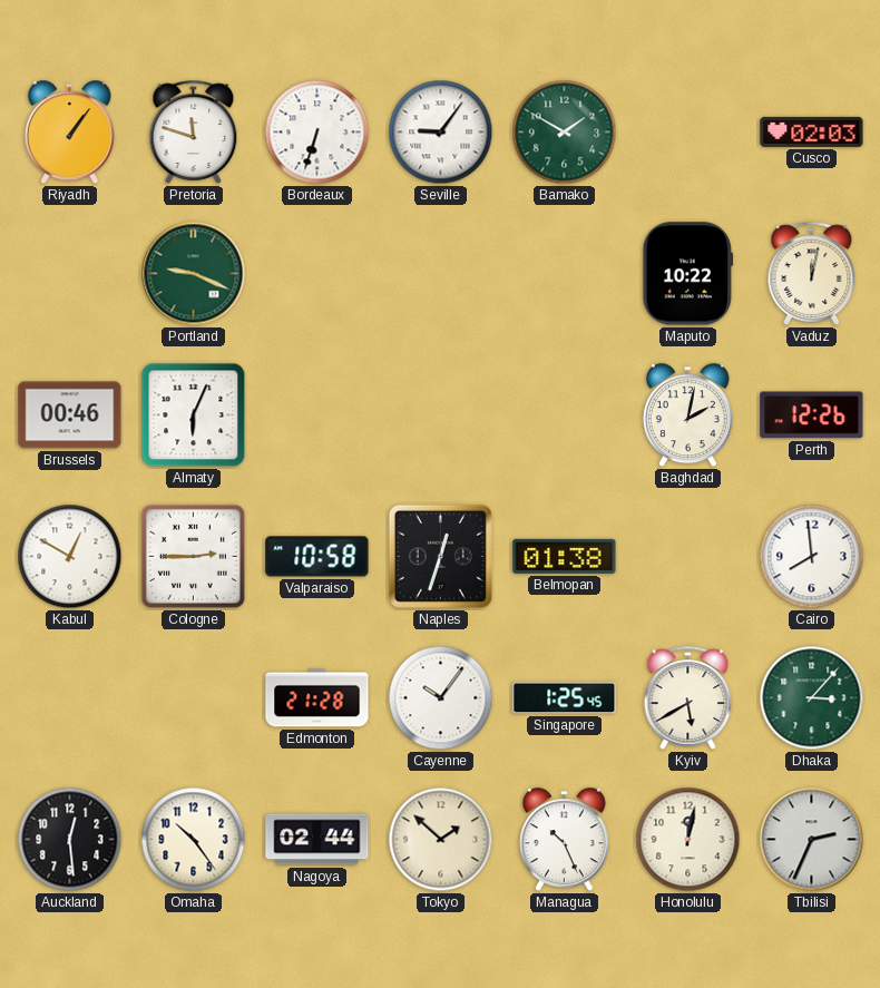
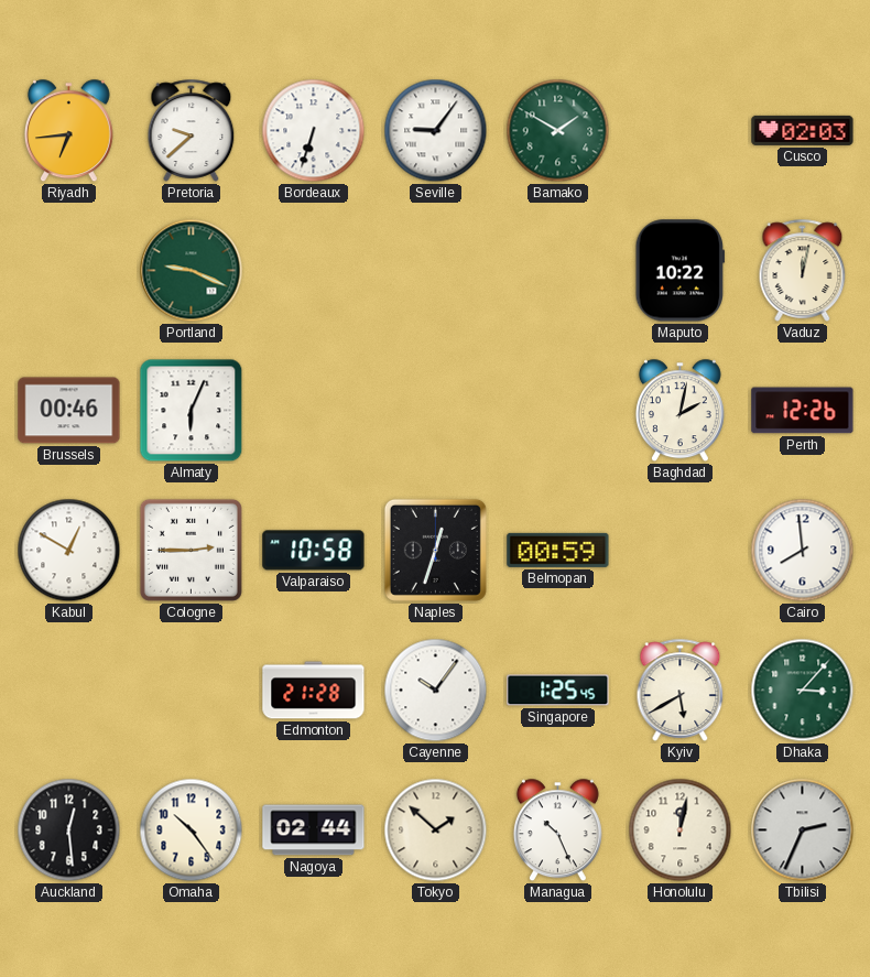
Riyadh: 1:06 -> 6:44
Pretoria: 11:48 -> 9:38
Belmopan: 01:38 -> 00:59
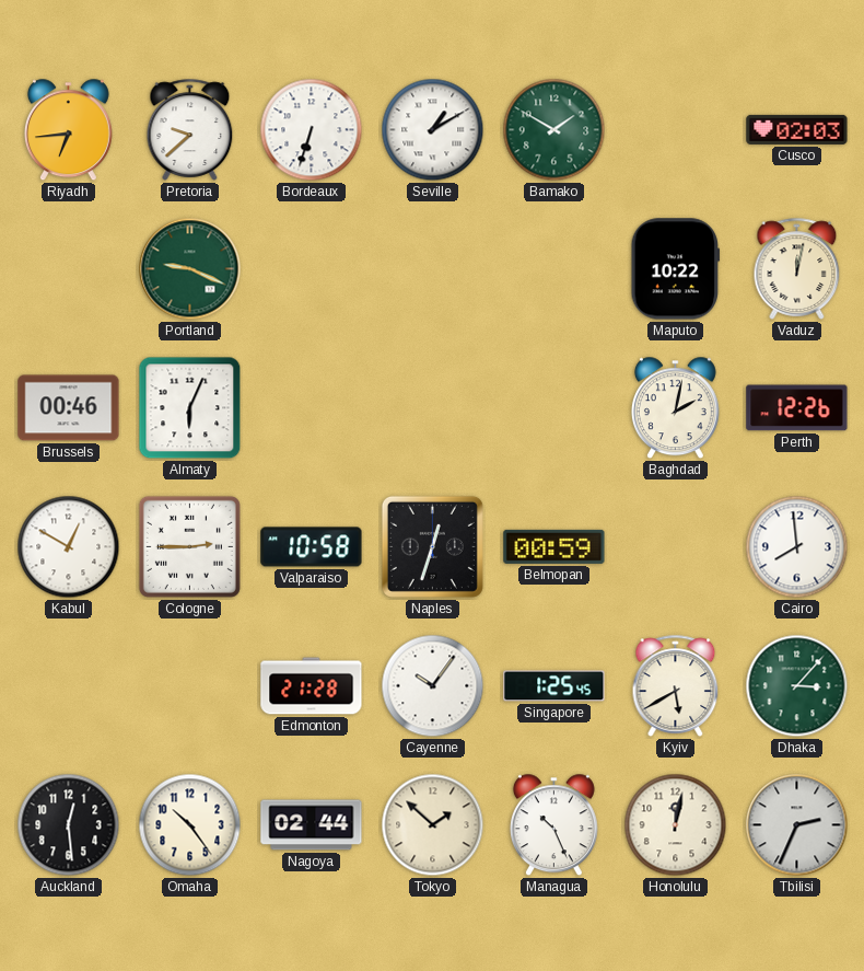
Seville: 9:06 -> 1:10
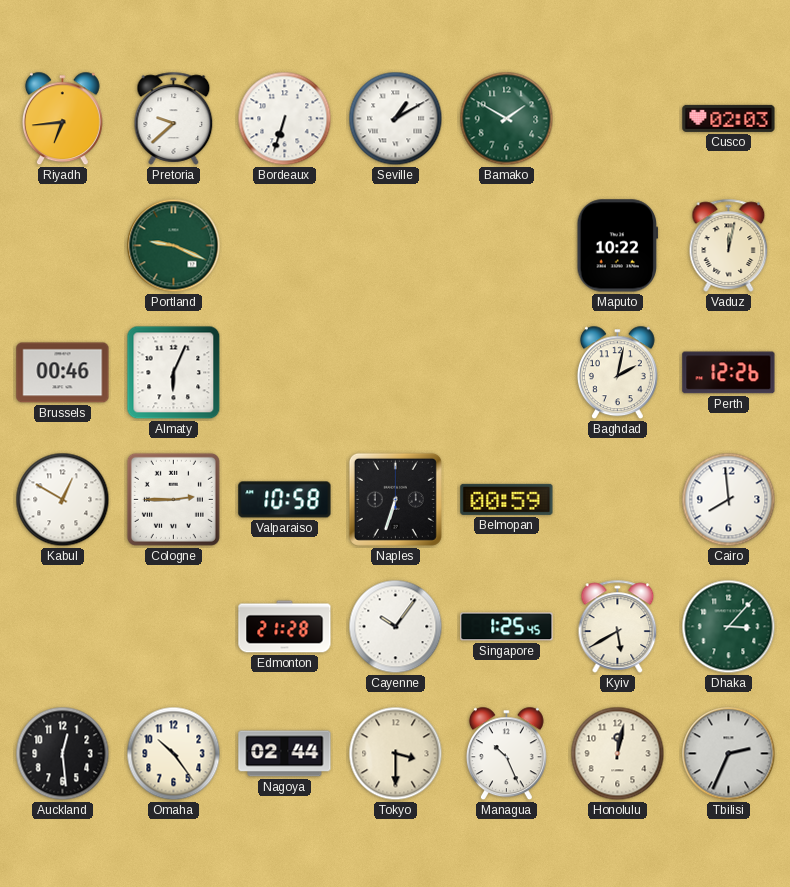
Naples: 12:33 -> 6:33
Tokyo: 1:52 -> 3:30
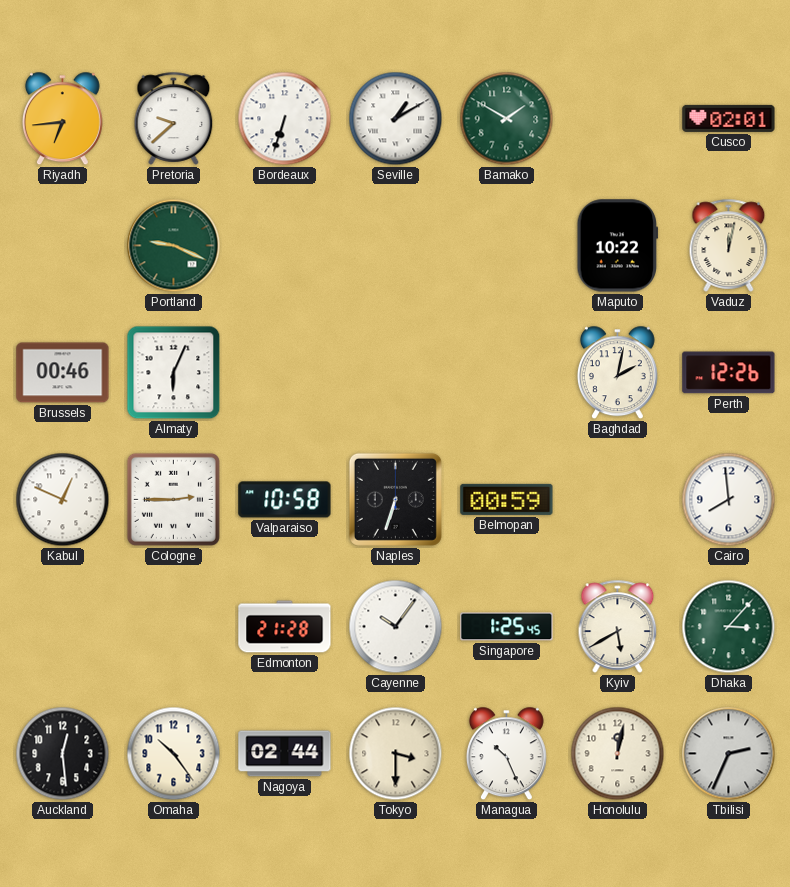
Cusco: 02:03 -> 02:01
Kabul: 12:50 -> 12:49
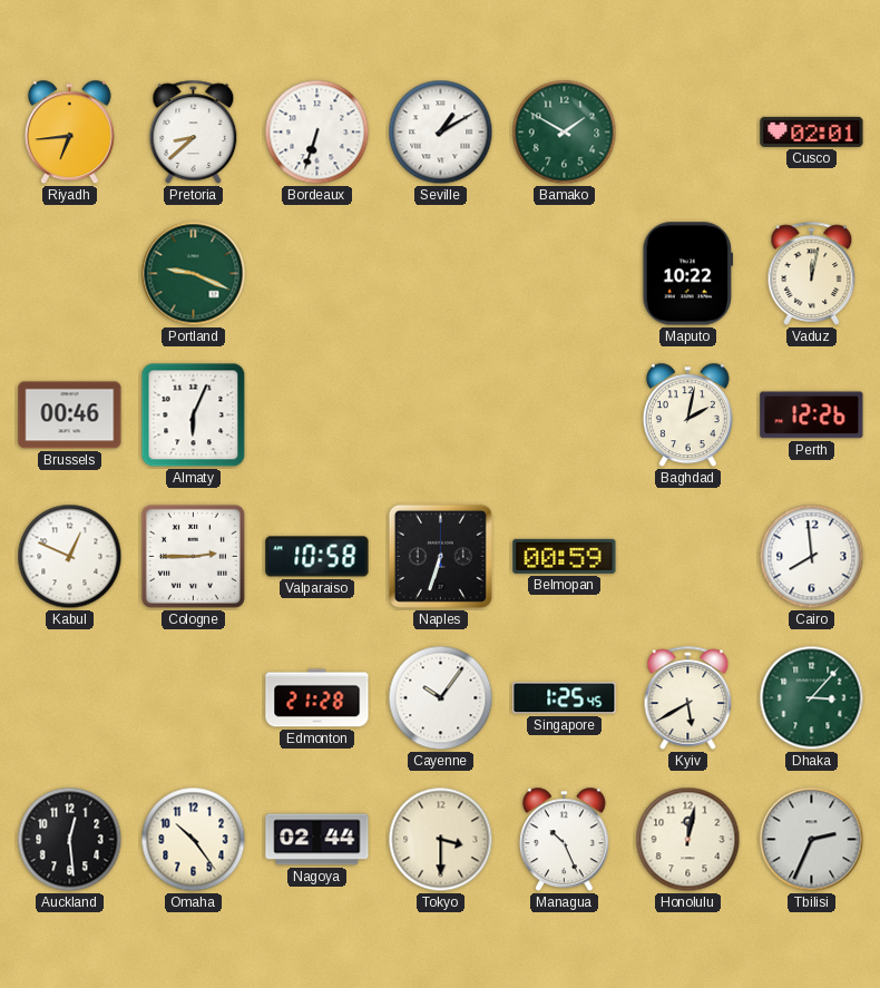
Pretoria: 9:38 -> 8:38
